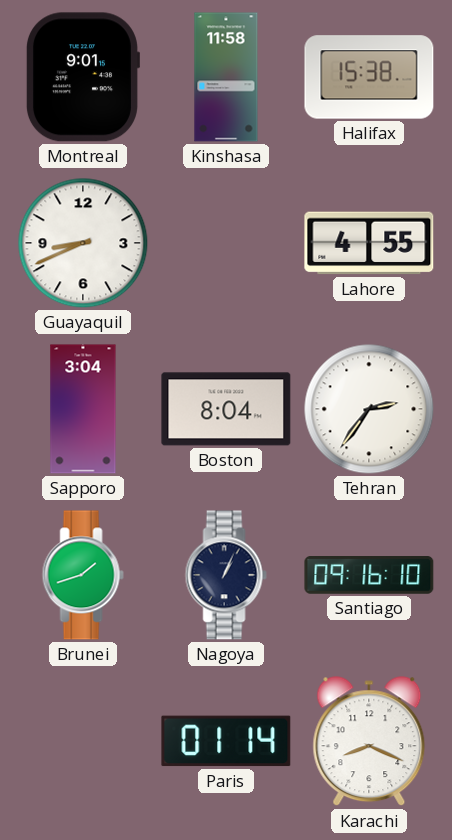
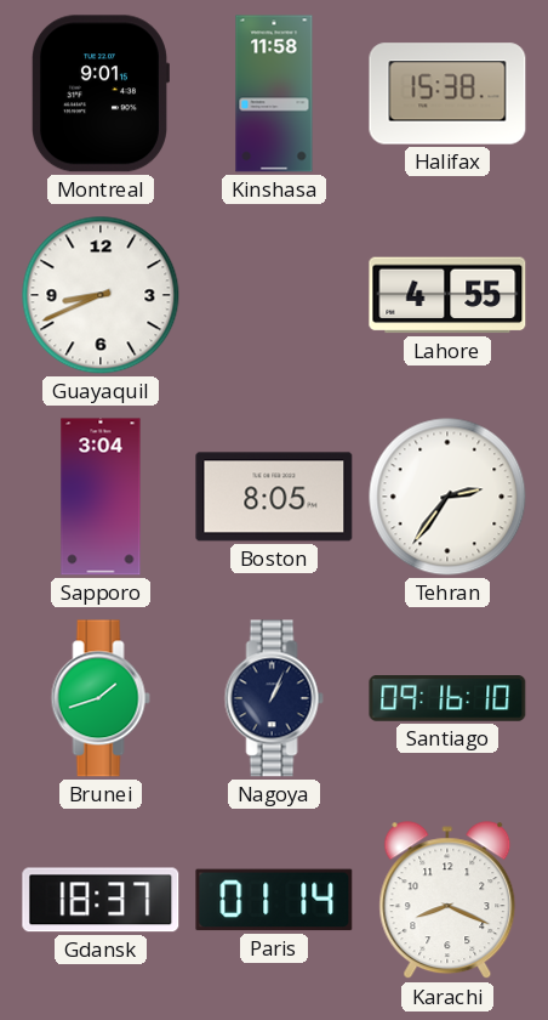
Boston: 8:04 -> 8:05
Gdansk: none -> 18:37
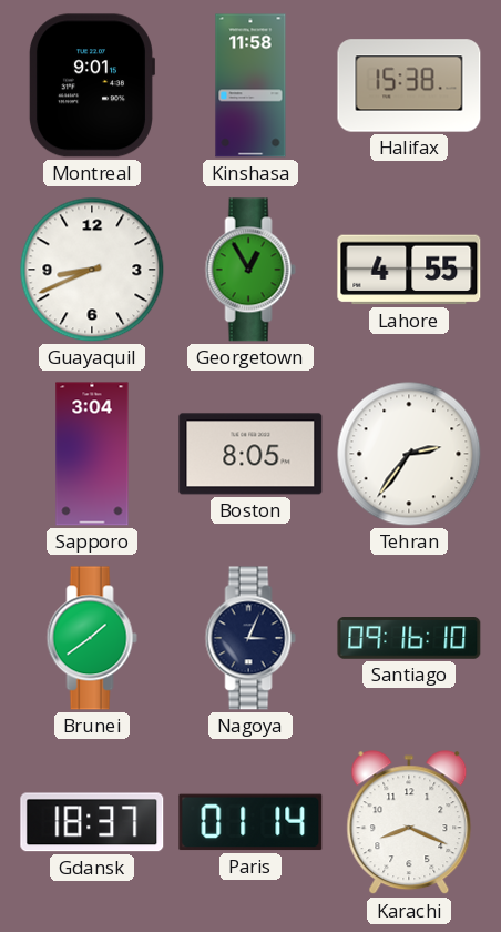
Georgetown: none -> 12:55
Brunei: 1:42 -> 1:39
Nagoya: 1:04 -> 3:04
